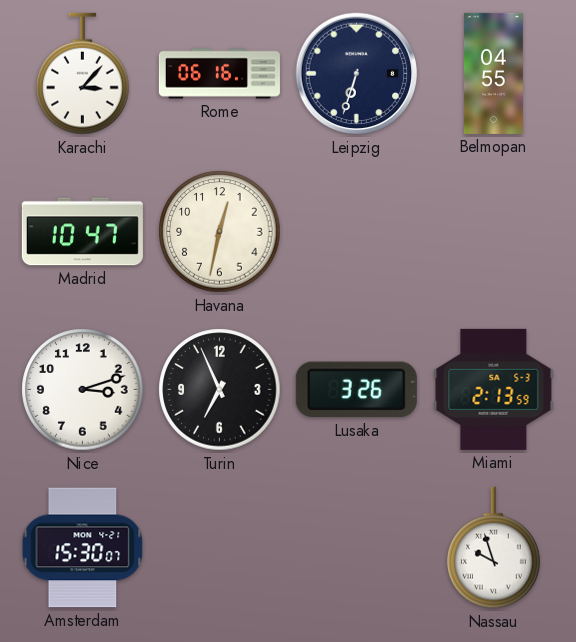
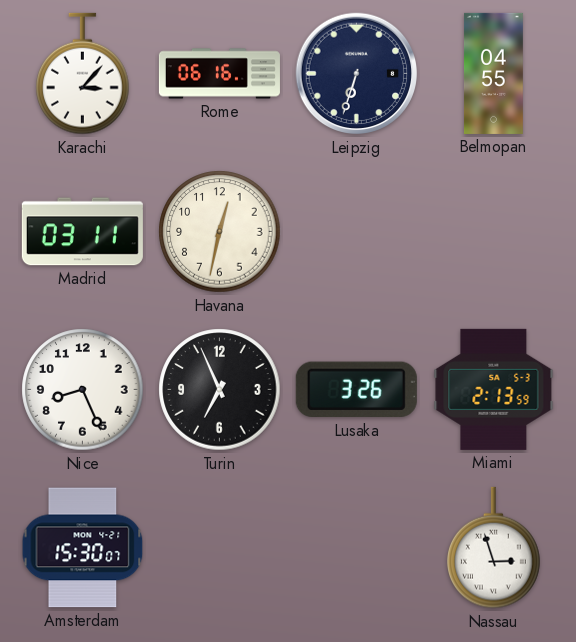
Madrid: 10:47 -> 03:11
Nice: 3:12 -> 8:26
Nassau: 9:57 -> 2:57
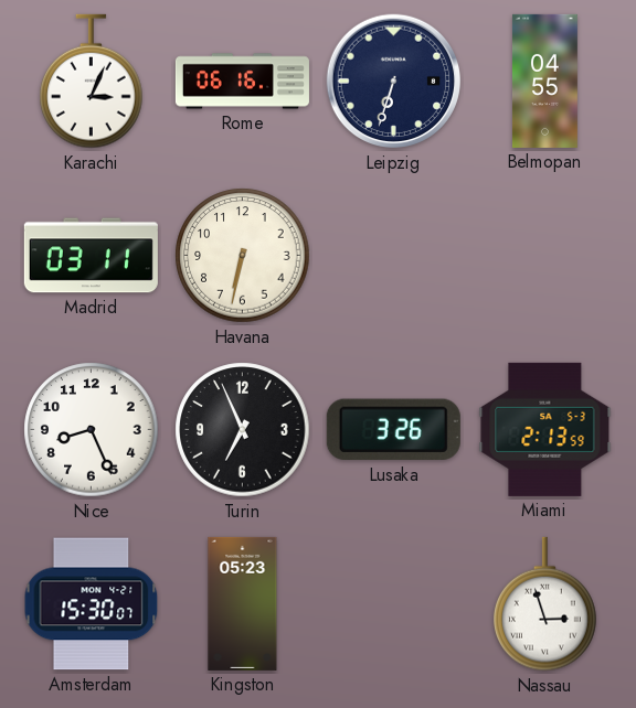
Karachi: 3:07 -> 3:04
Havana: 12:32 -> 6:32
Kingston: none -> 05:23
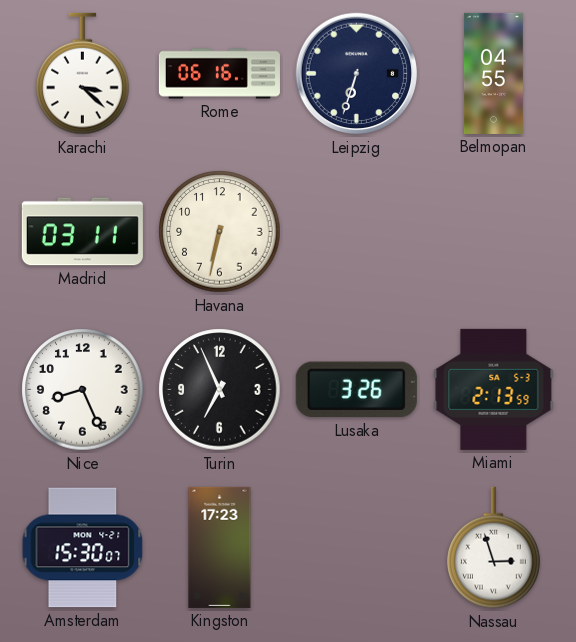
Karachi: 3:04 -> 3:22
Kingston: 05:23 -> 17:23
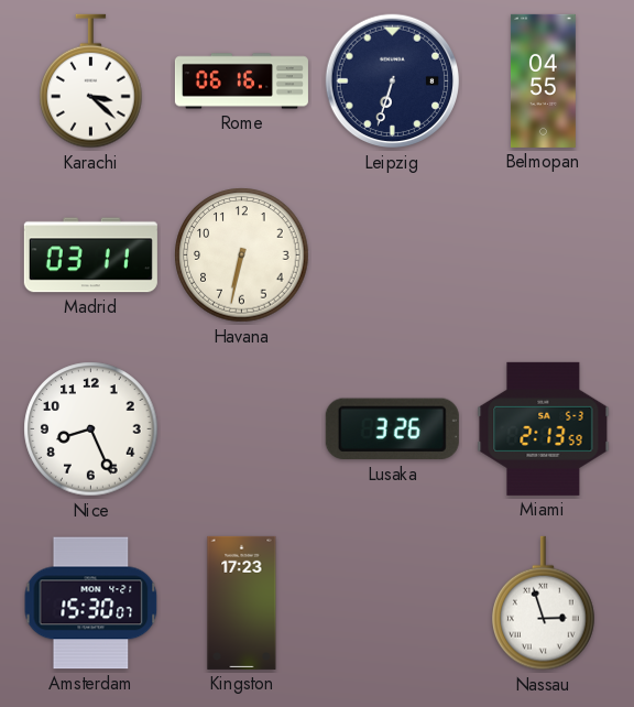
Turin: 6:56 -> none
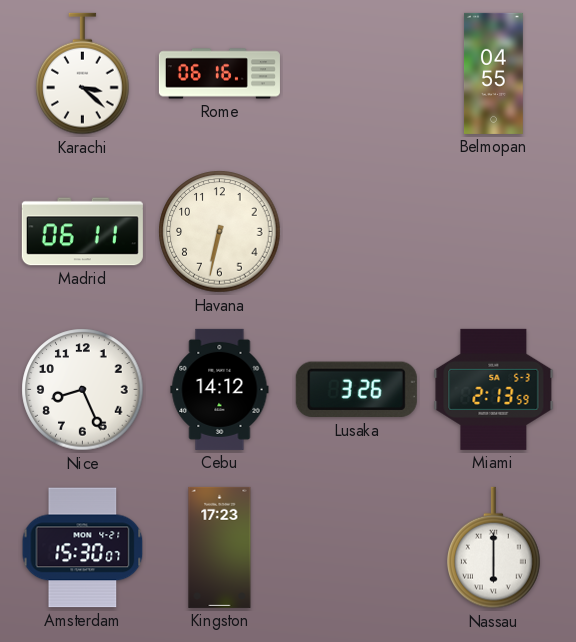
Leipzig: 6:33 -> none
Madrid: 03:11 -> 06:11
Cebu: none -> 14:12
Nassau: 2:57 -> 6:00
